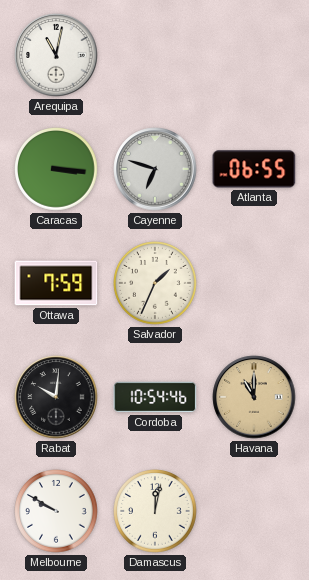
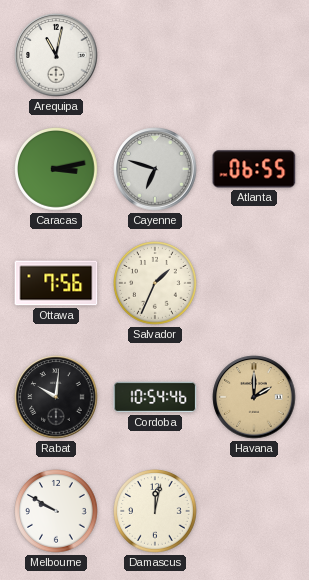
Caracas: 3:16 -> 3:13
Ottawa: 7:59 -> 7:56
Havana: 11:00 -> 2:00
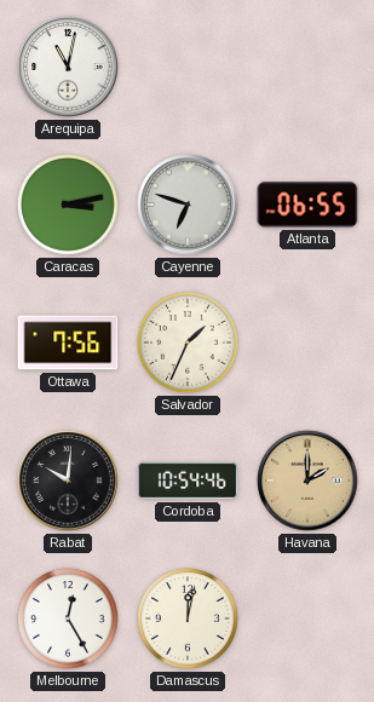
Melbourne: 9:50 -> 12:25
